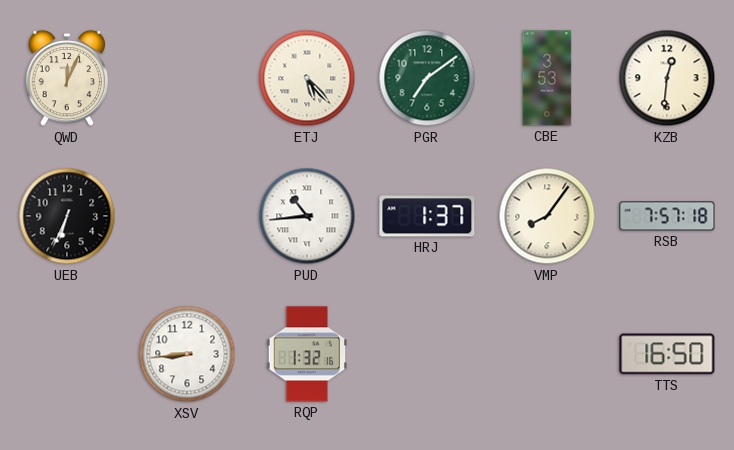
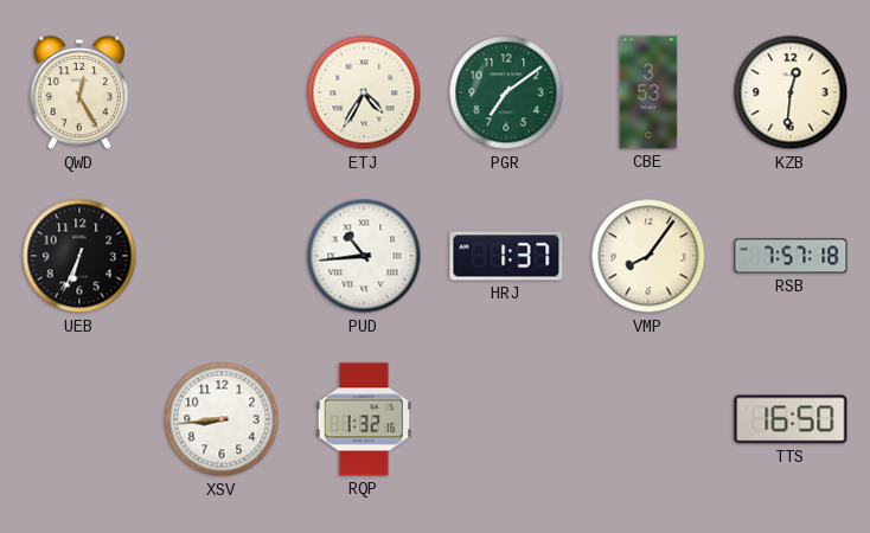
QWD: 12:04 -> 12:25
ETJ: 5:23 -> 4:35
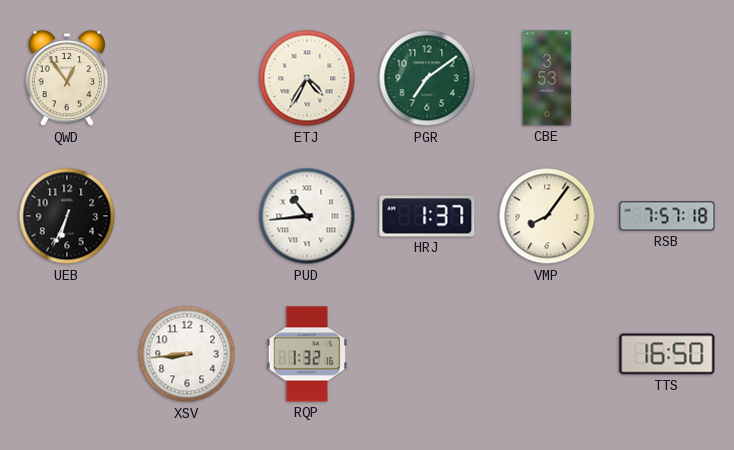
QWD: 12:25 -> 12:54
KZB: 12:31 -> none
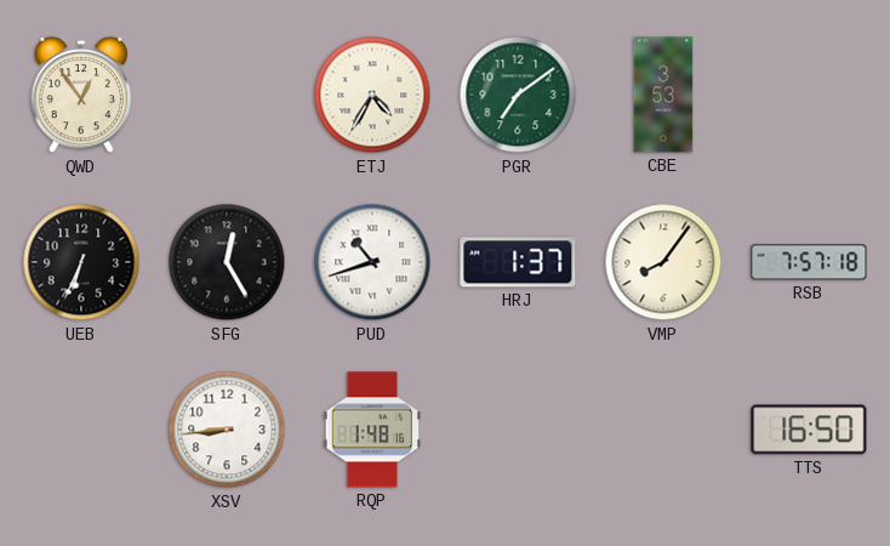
SFG: none -> 12:25
PUD: 10:44 -> 10:42
RQP: 1:32 -> 1:48
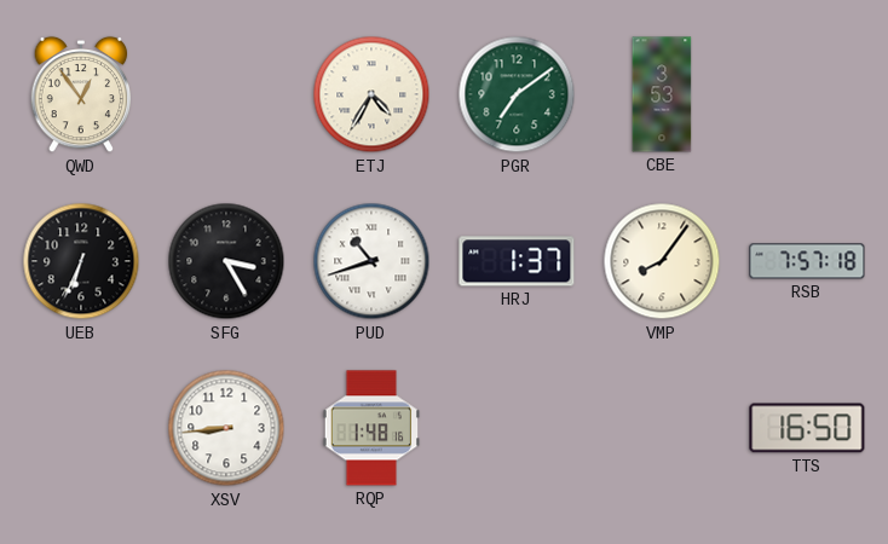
SFG: 12:25 -> 3:25
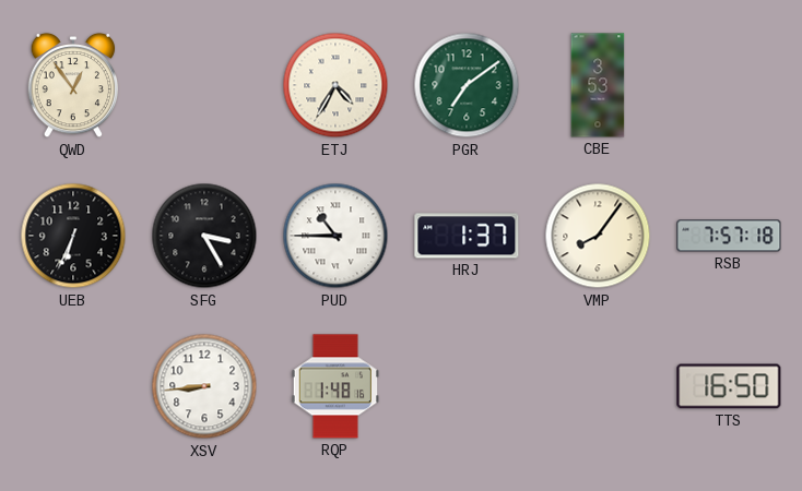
PUD: 10:42 -> 10:45
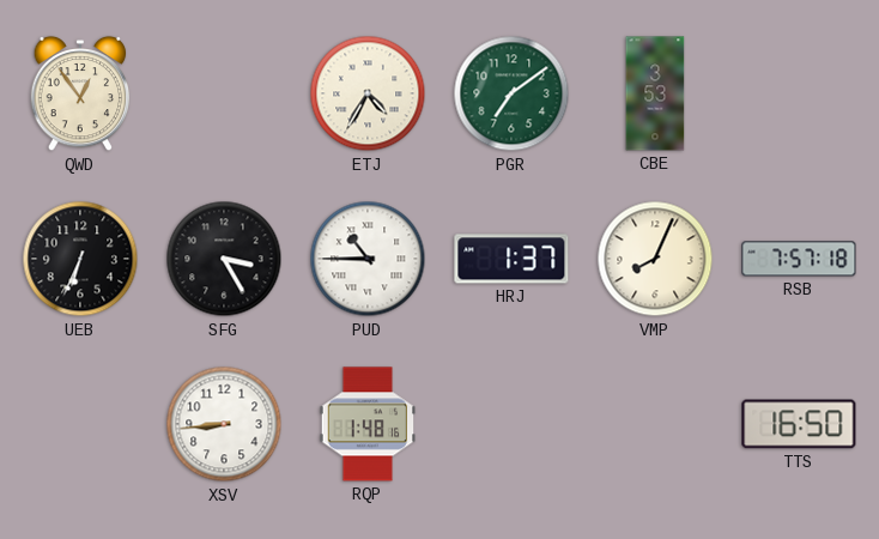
VMP: 8:06 -> 8:04
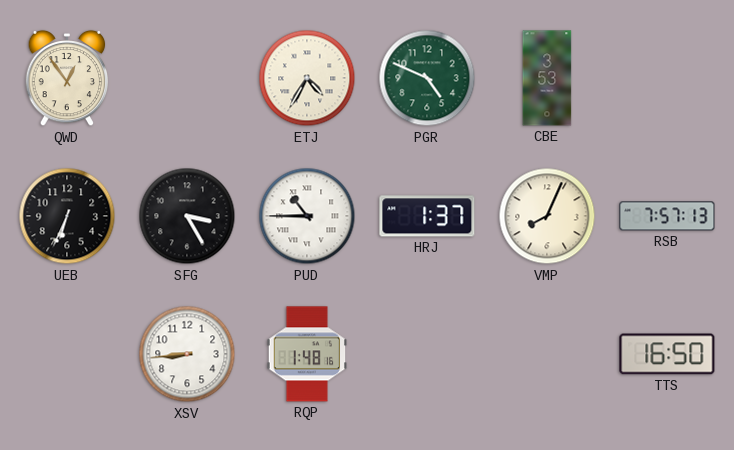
PGR: 7:09 -> 4:49
RSB: 7:57:18 -> 7:57:13
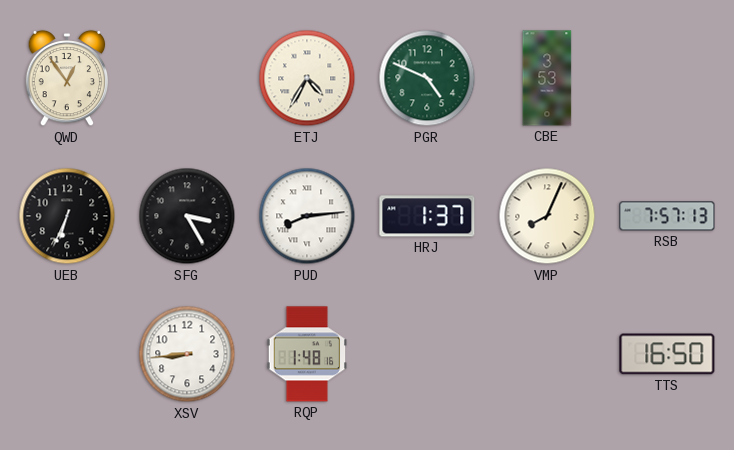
PUD: 10:45 -> 8:14
